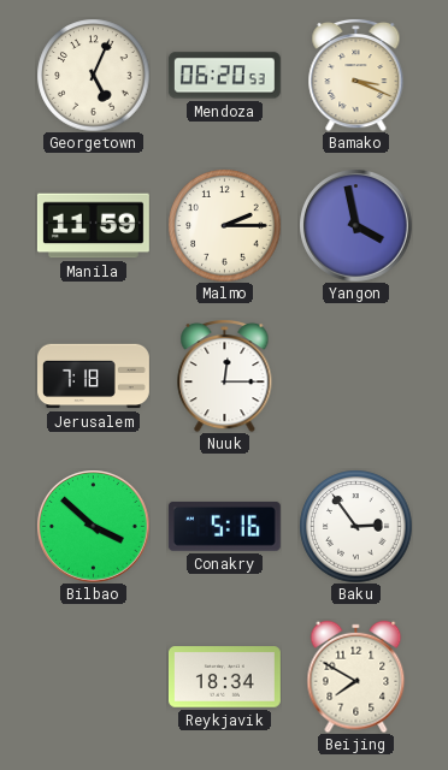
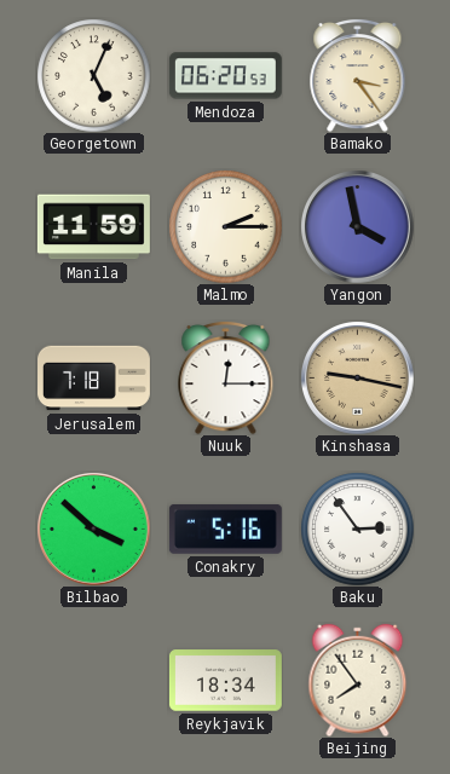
Bamako: 3:19 -> 3:24
Kinshasa: none -> 9:17
Beijing: 7:50 -> 7:54
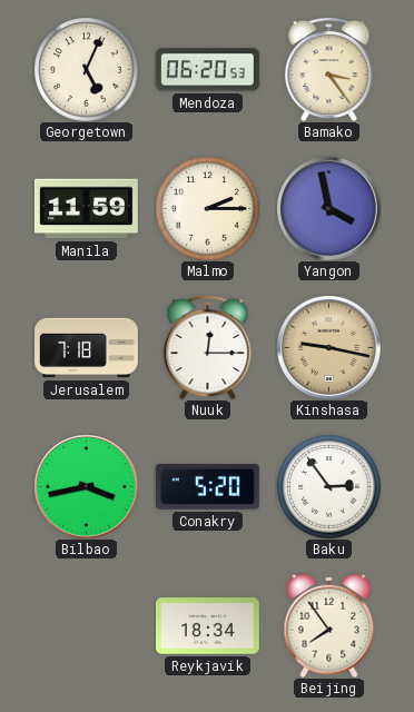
Bilbao: 3:52 -> 3:43
Conakry: 5:16 -> 5:20
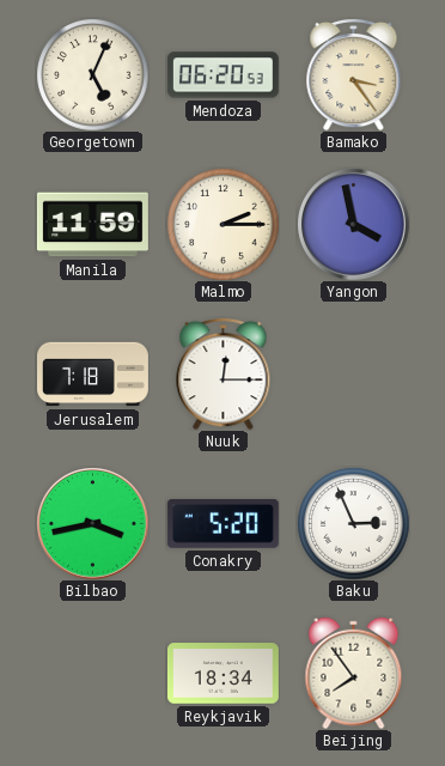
Kinshasa: 9:17 -> none
Baku: 2:54 -> 2:56
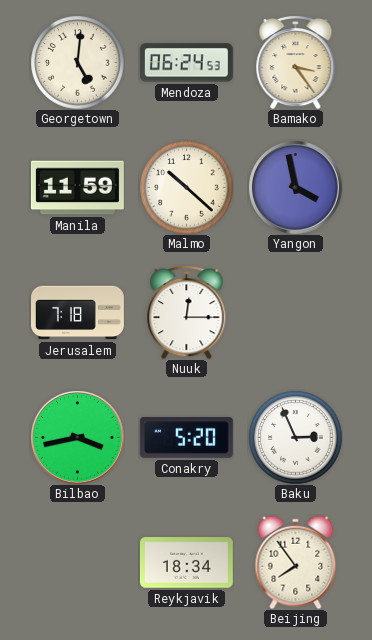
Georgetown: 5:04 -> 5:01
Mendoza: 06:20 -> 06:24
Malmo: 2:15 -> 10:22
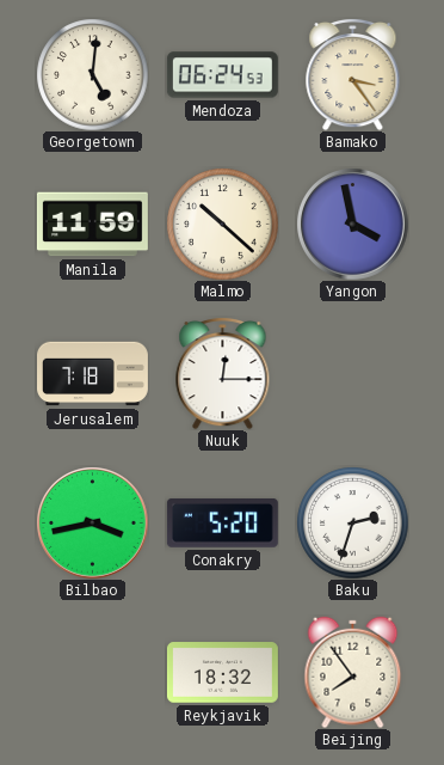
Baku: 2:56 -> 2:33
Reykjavik: 18:34 -> 18:32
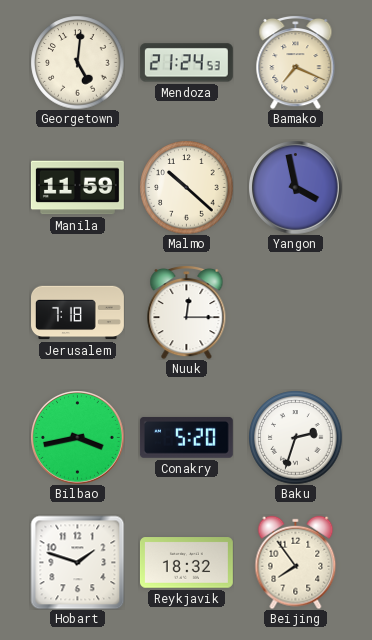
Mendoza: 06:24 -> 21:24
Bamako: 3:24 -> 7:19
Hobart: none -> 1:48
